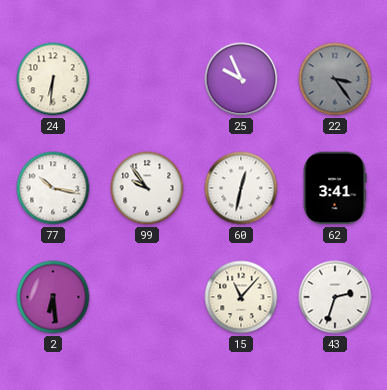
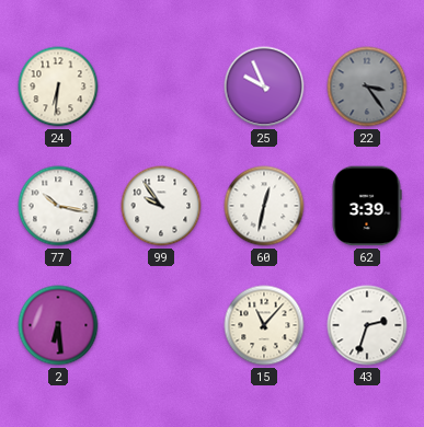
62: 3:41 -> 3:39
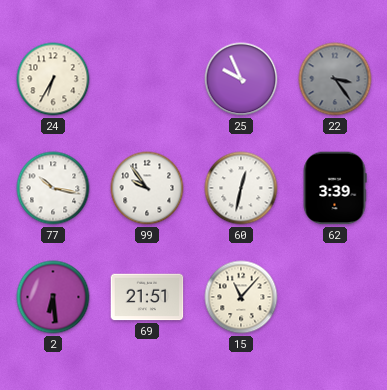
24: 6:31 -> 6:35
69: none -> 21:51
43: 2:33 -> none
